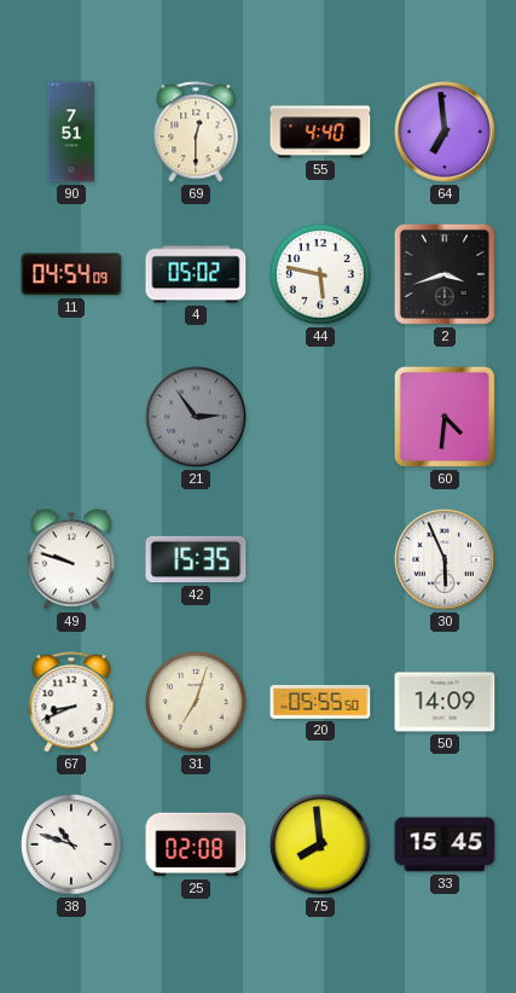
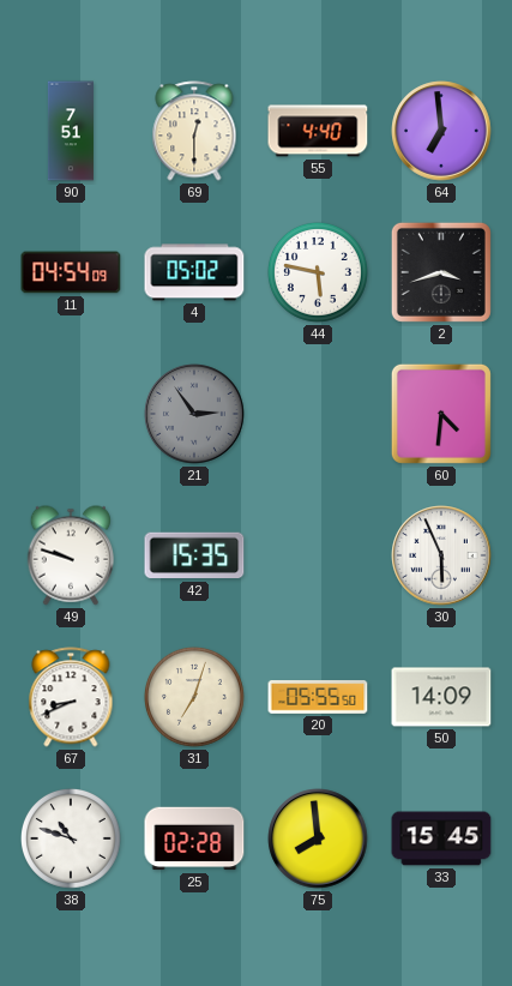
25: 02:08 -> 02:28
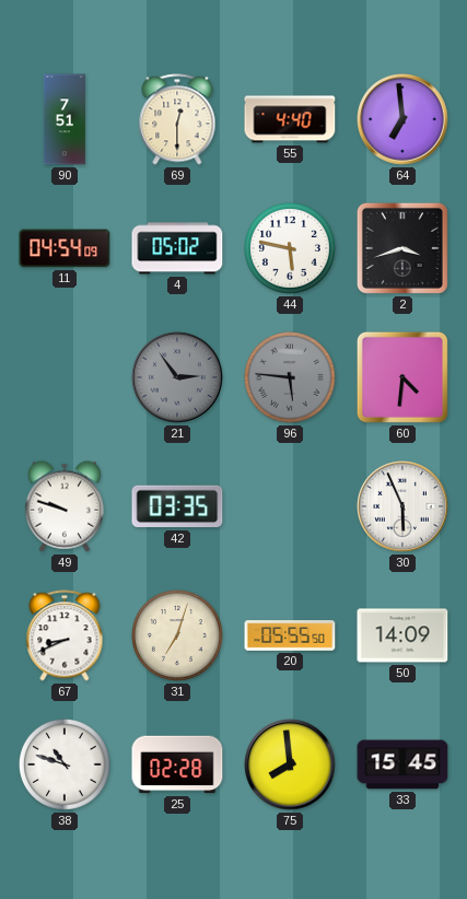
96: none -> 5:46
42: 15:35 -> 03:35
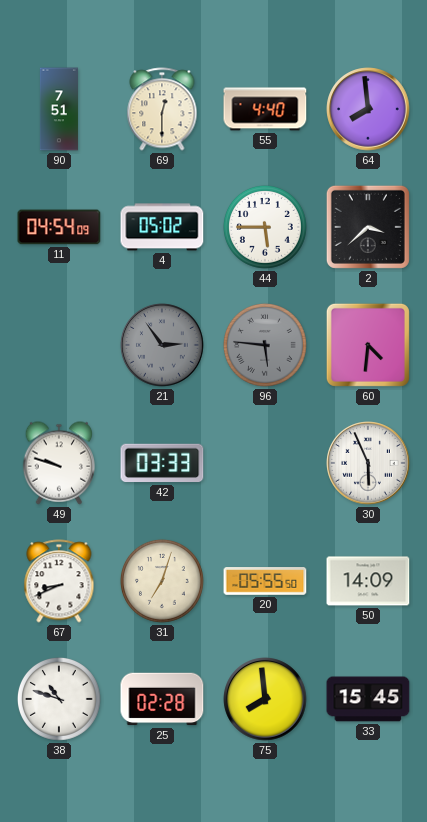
64: 6:59 -> 7:59
44: 5:47 -> 5:45
2: 3:42 -> 3:38
42: 03:35 -> 03:33
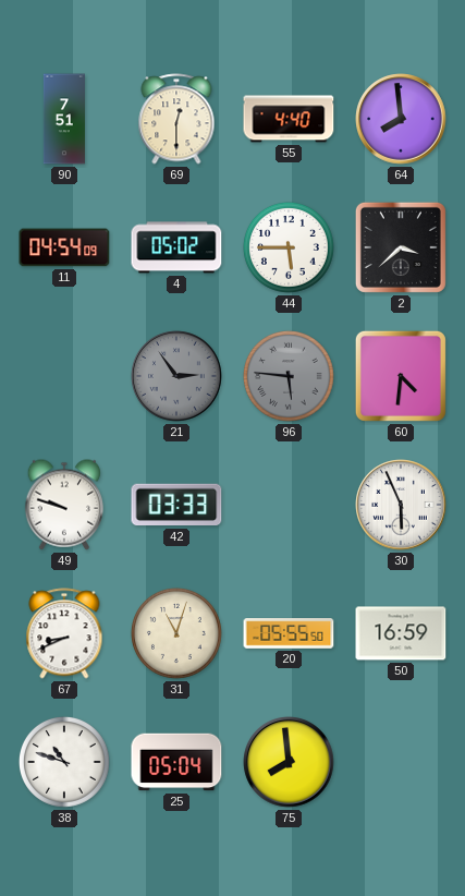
31: 7:03 -> 11:03
50: 14:09 -> 16:59
25: 02:28 -> 05:04
33: 15:45 -> none
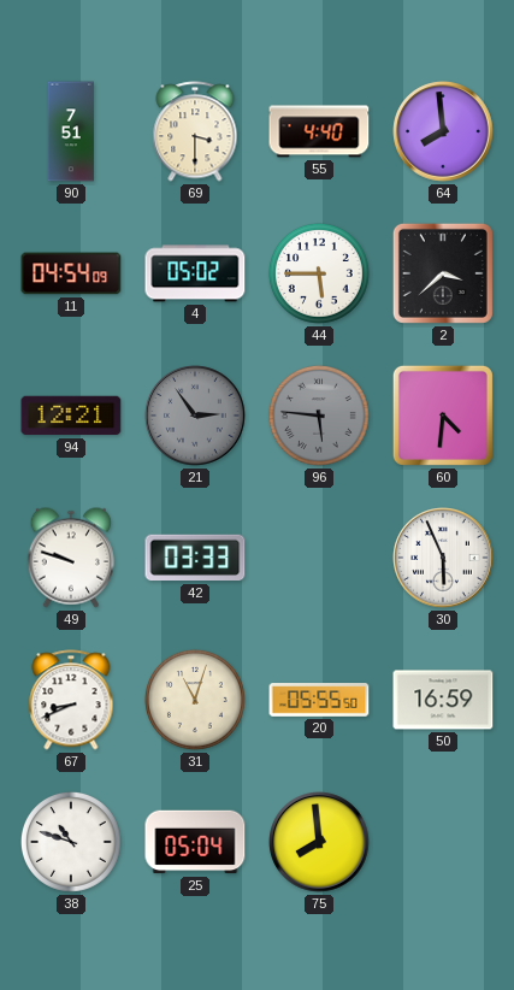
69: 12:30 -> 3:30
94: none -> 12:21
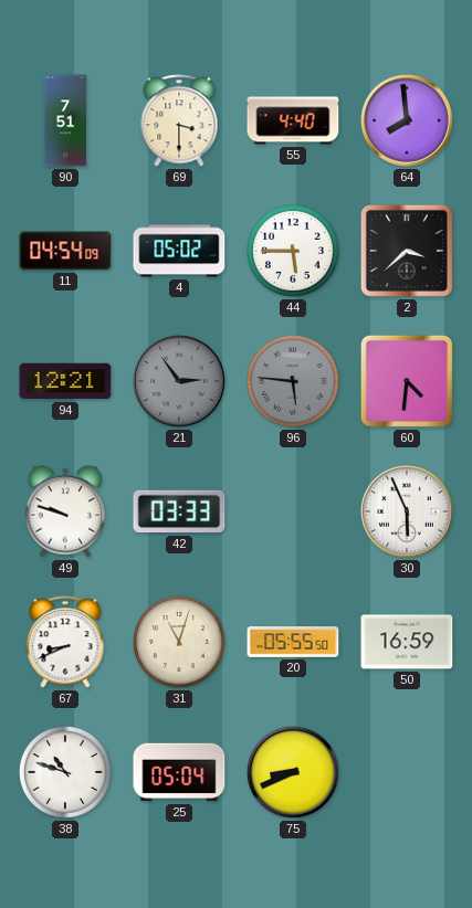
75: 7:59 -> 8:41
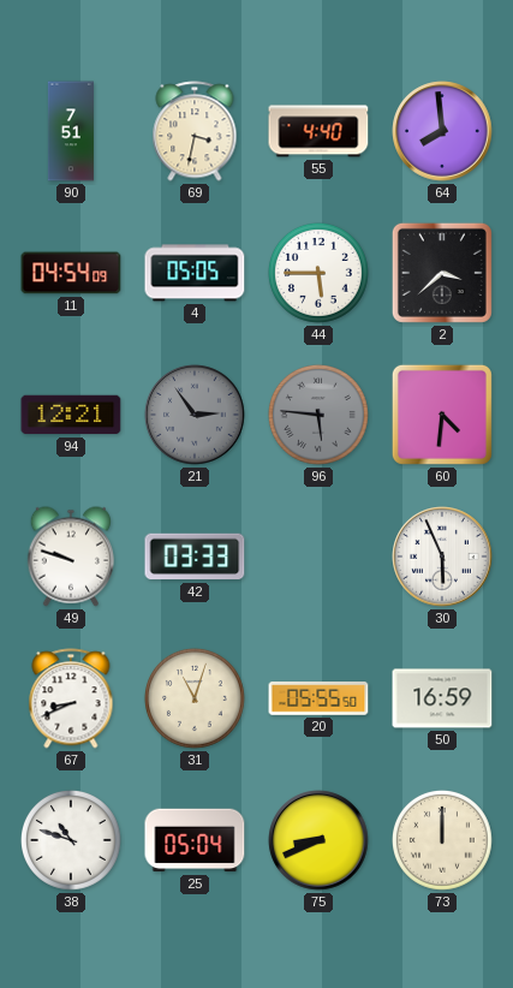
69: 3:30 -> 3:32
4: 05:02 -> 05:05
73: none -> 12:00
